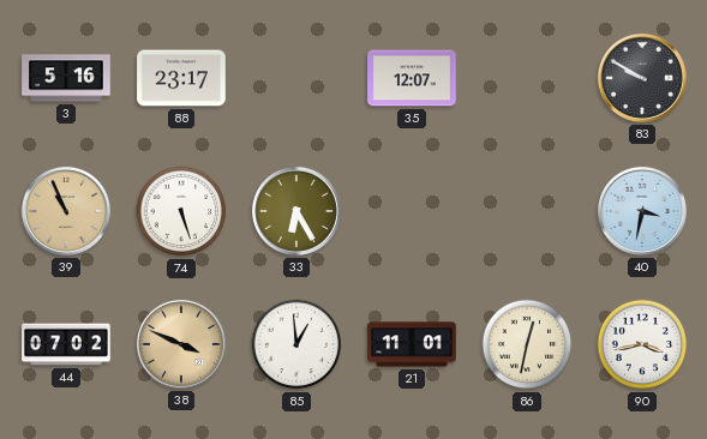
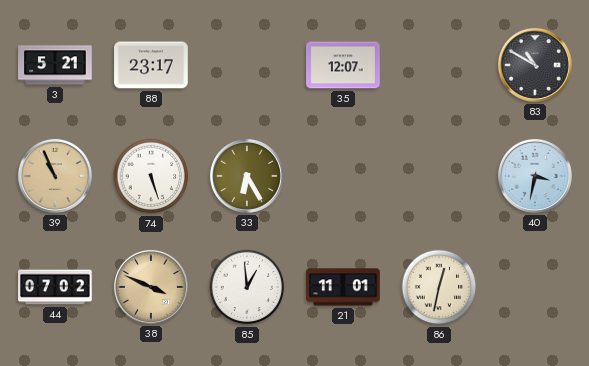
3: 5:16 -> 5:21
83: 9:50 -> 10:50
90: 3:43 -> none
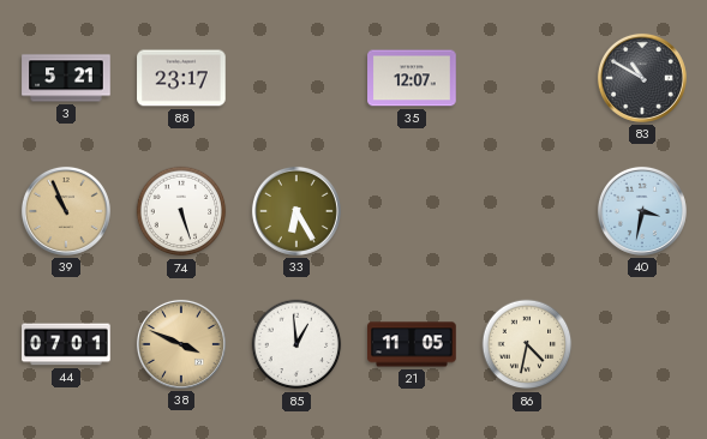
44: 07:02 -> 07:01
21: 11:01 -> 11:05
86: 12:32 -> 4:32
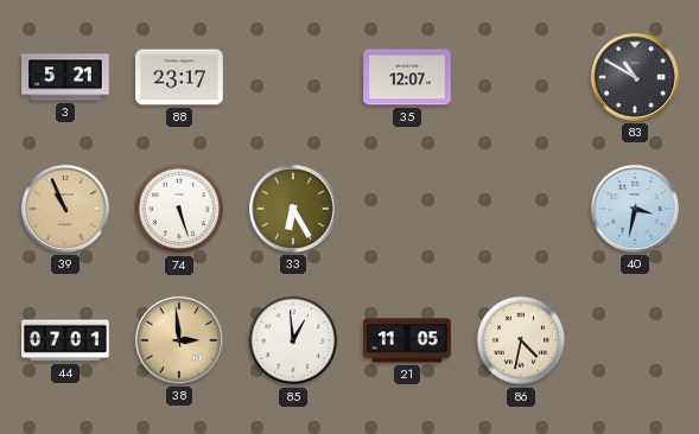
38: 3:49 -> 2:59
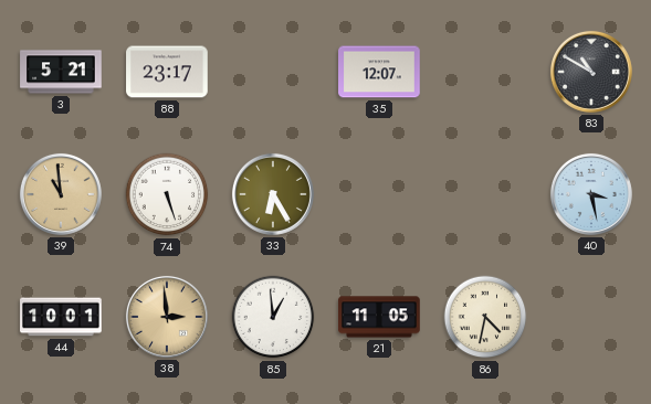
39: 10:56 -> 10:59
40: 3:32 -> 3:28
44: 07:01 -> 10:01
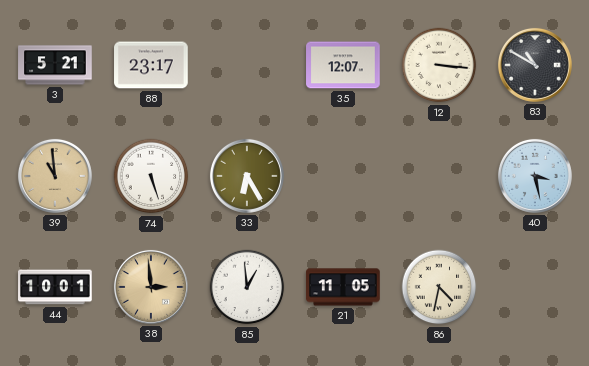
12: none -> 3:16
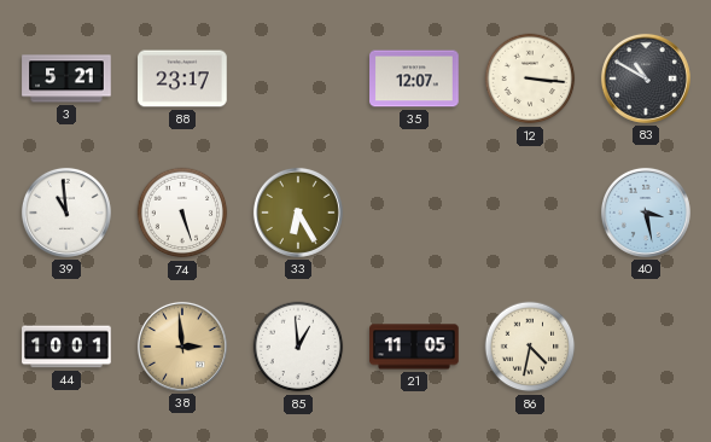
39 dial: champagne -> white
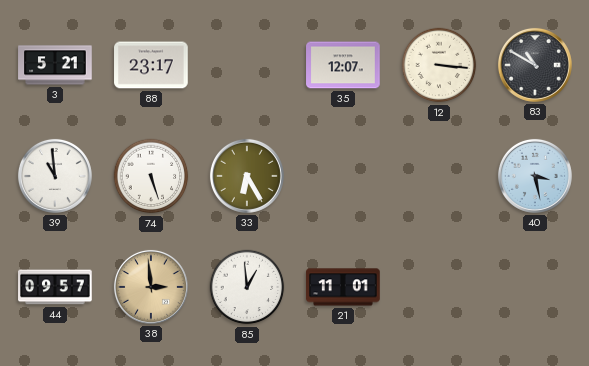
44: 10:01 -> 09:57
21: 11:05 -> 11:01
86: 4:32 -> none
